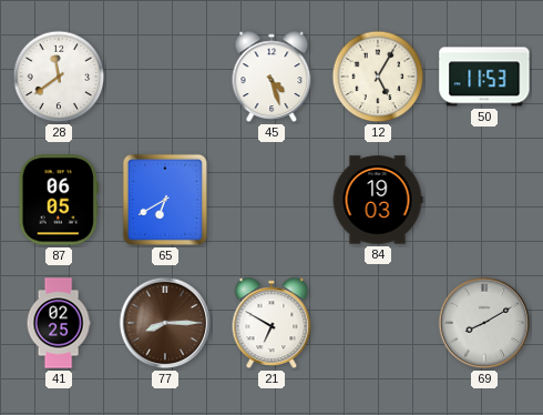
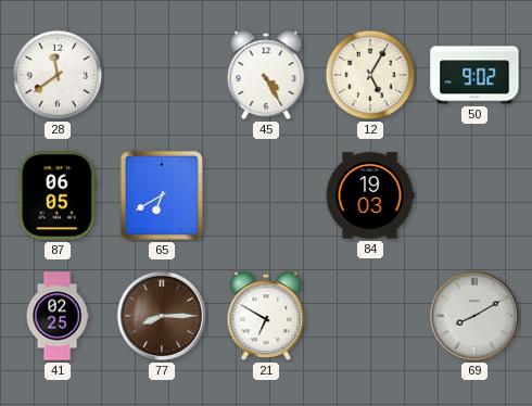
45: 4:27 -> 4:25
50: 11:53 -> 9:02
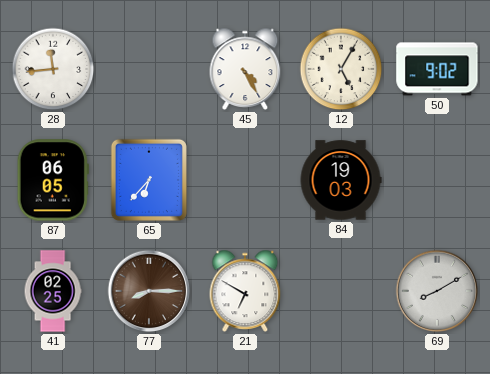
28: 11:39 -> 11:44
65: 6:40 -> 6:37
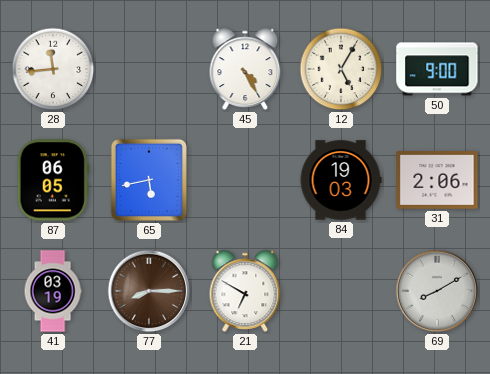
50: 9:02 -> 9:00
65: 6:37 -> 5:43
31: none -> 2:06
41: 02:25 -> 03:19
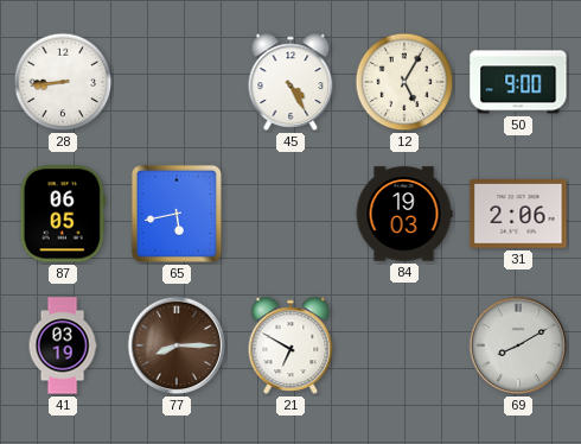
28: 11:44 -> 8:44
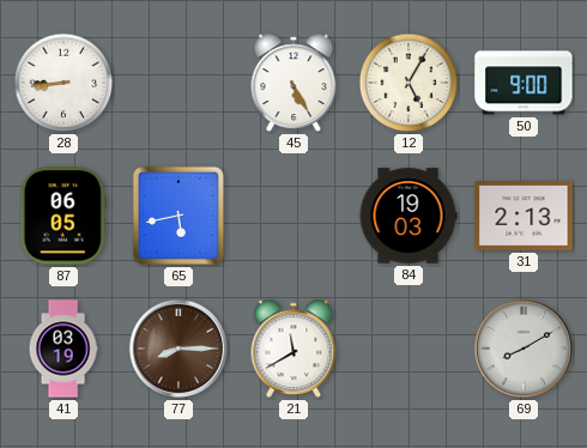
45: 4:25 -> 5:25
31: 2:06 -> 2:13
21: 6:50 -> 11:40
